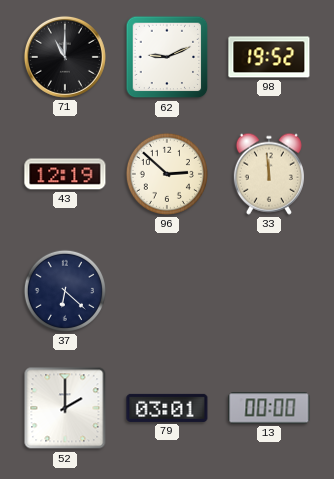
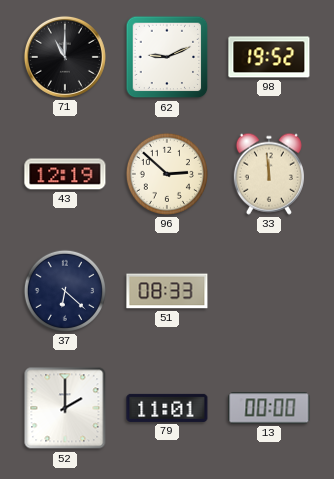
51: none -> 08:33
79: 03:01 -> 11:01
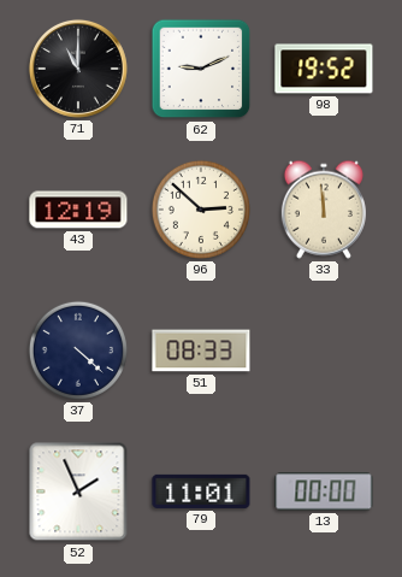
37: 6:22 -> 4:22
52: 2:00 -> 1:56
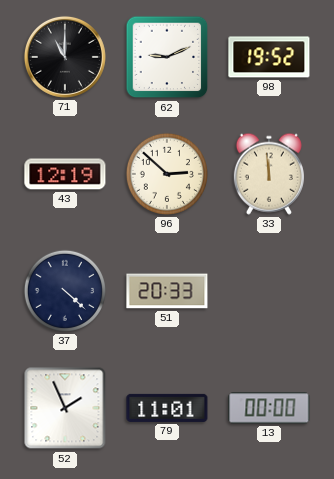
51: 08:33 -> 20:33
